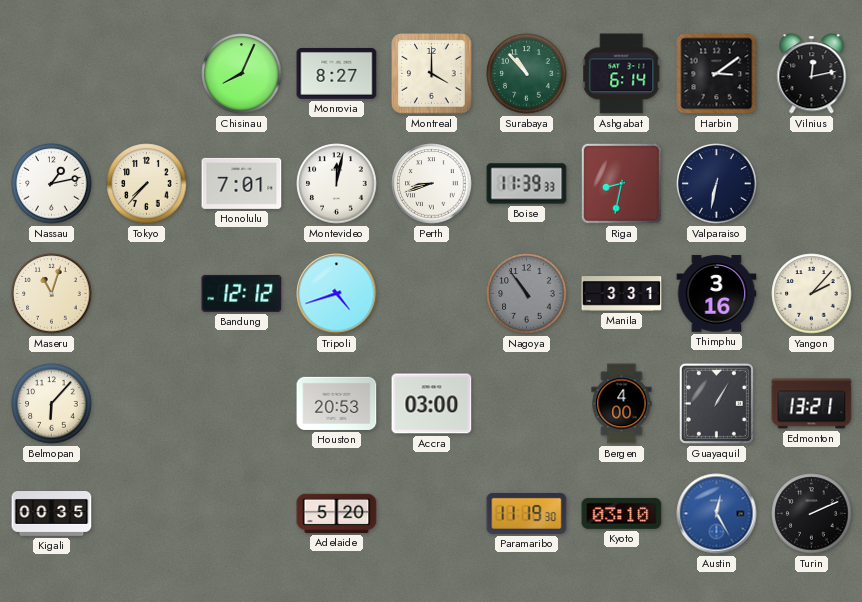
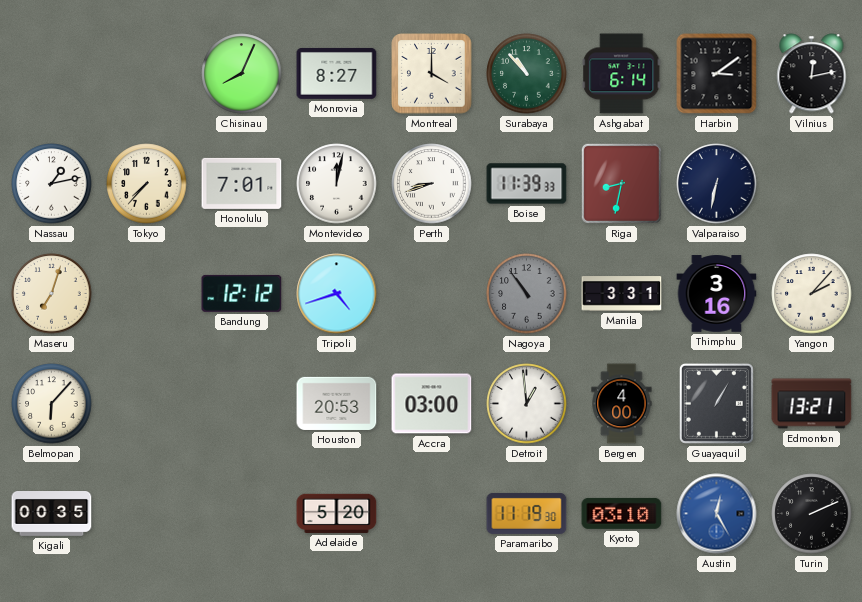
Maseru: 11:03 -> 7:03
Detroit: none -> 12:59
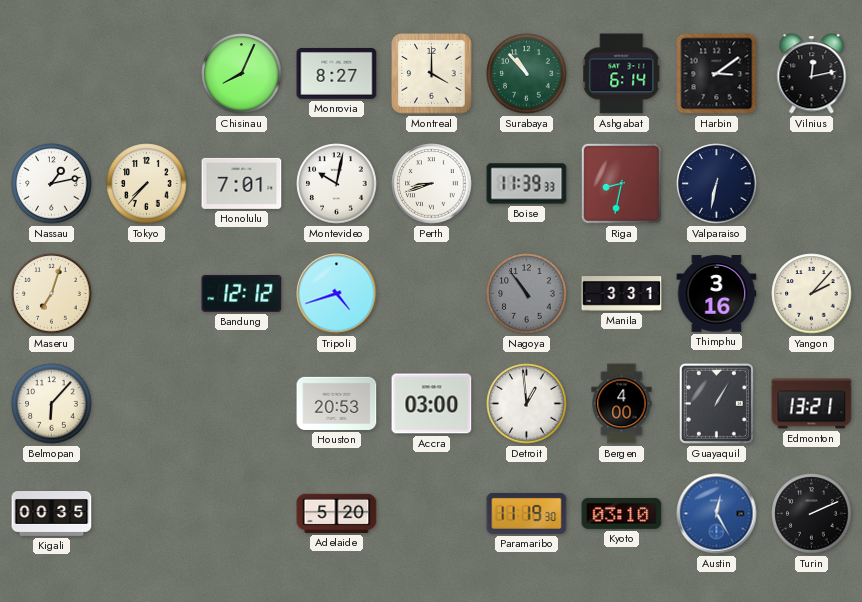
Montevideo: 12:02 -> 10:02
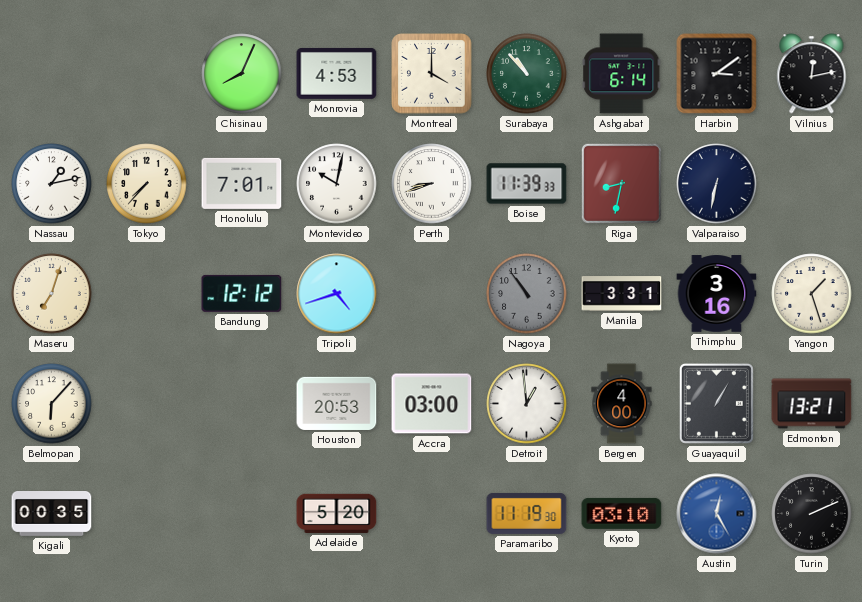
Monrovia: 8:27 -> 4:53
Yangon: 2:07 -> 1:27
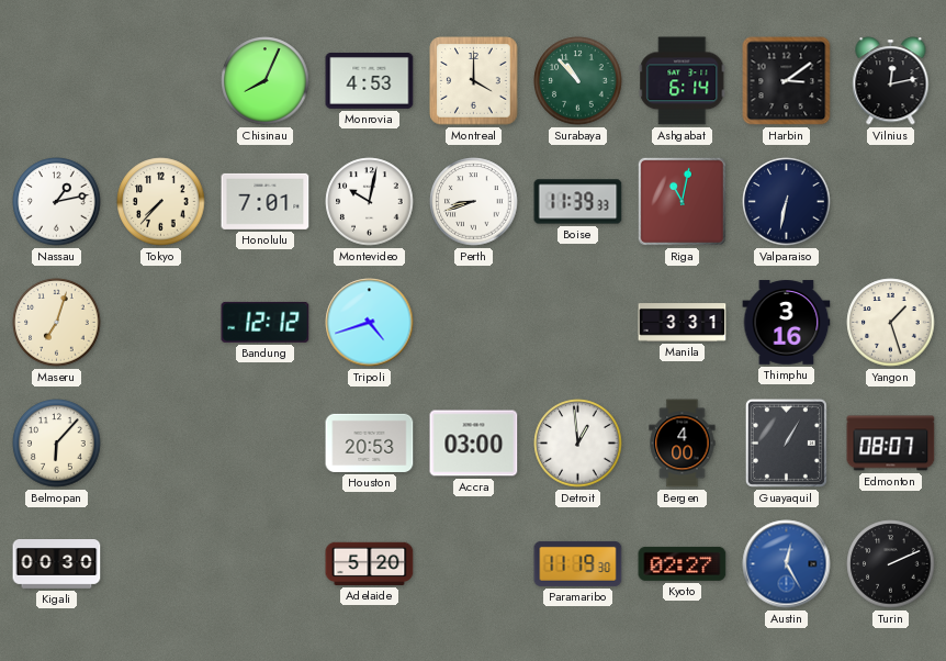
Riga: 8:32 -> 11:02
Nagoya: 10:54 -> none
Edmonton: 13:21 -> 08:07
Kigali: 00:35 -> 00:30
Kyoto: 03:10 -> 02:27
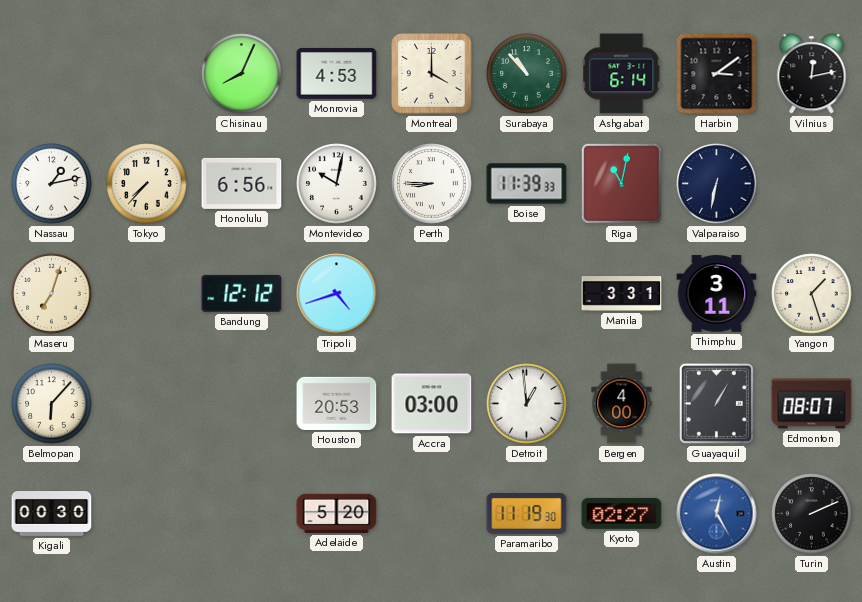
Honolulu: 7:01 -> 6:56
Perth: 8:42 -> 8:45
Thimphu: 3:16 -> 3:11
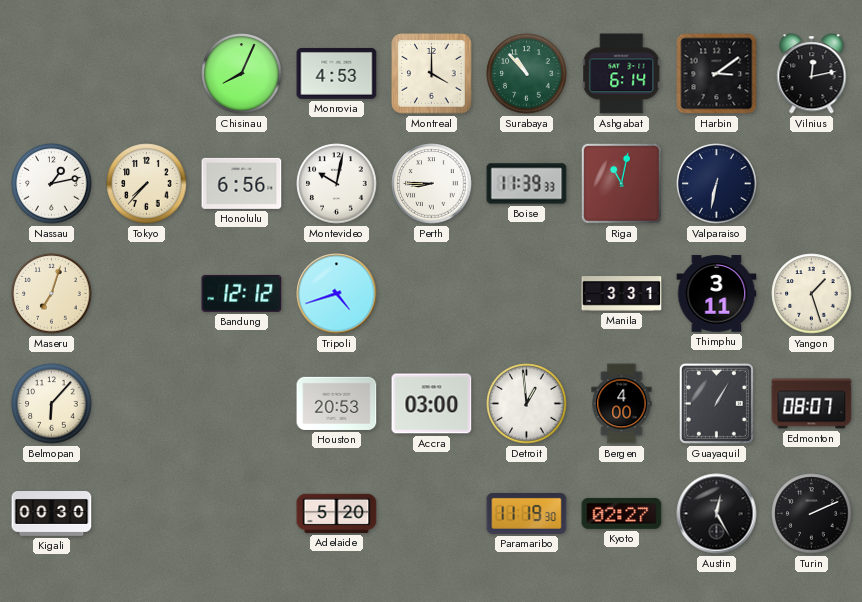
Austin dial: blue -> black
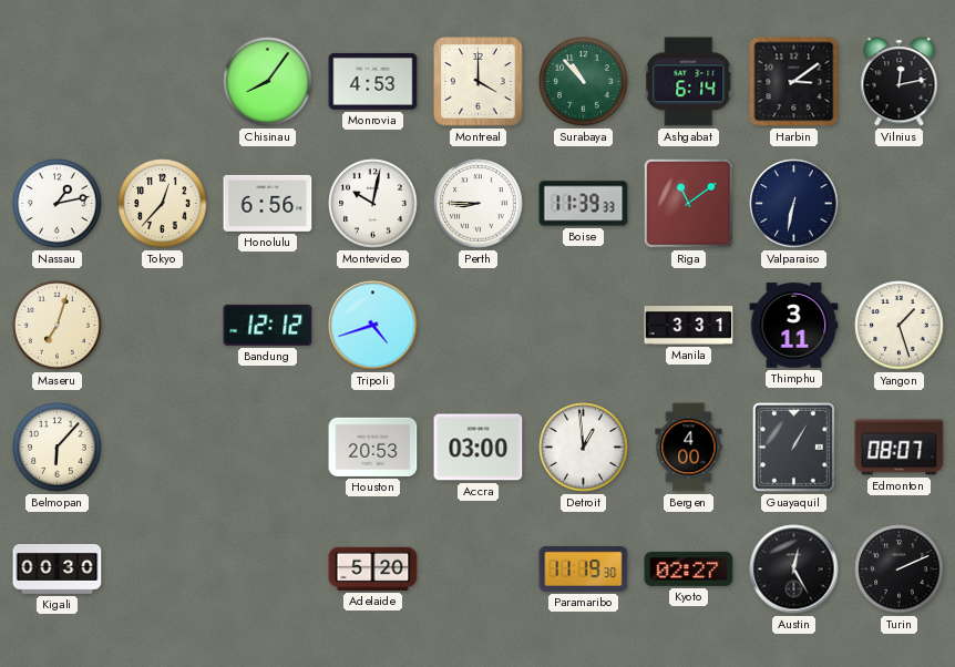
Chisinau: 8:04 -> 8:06
Tokyo: 7:37 -> 12:37
Riga: 11:02 -> 11:09
